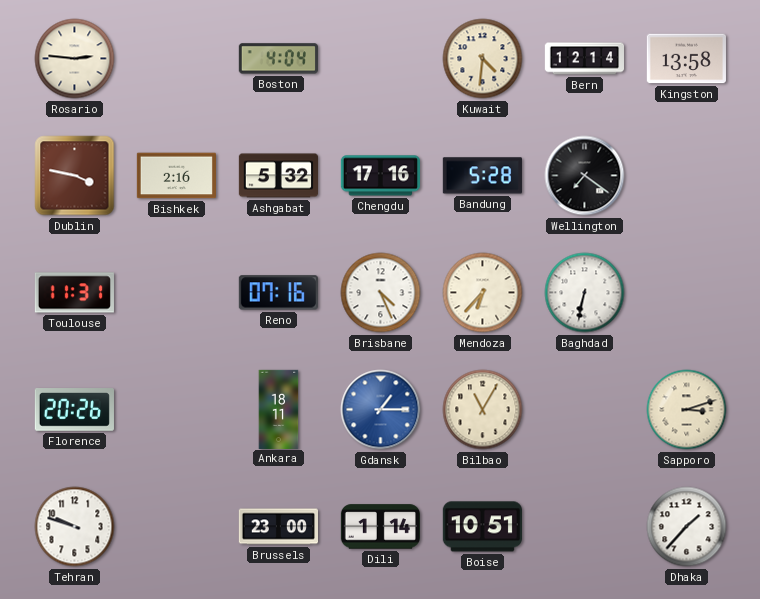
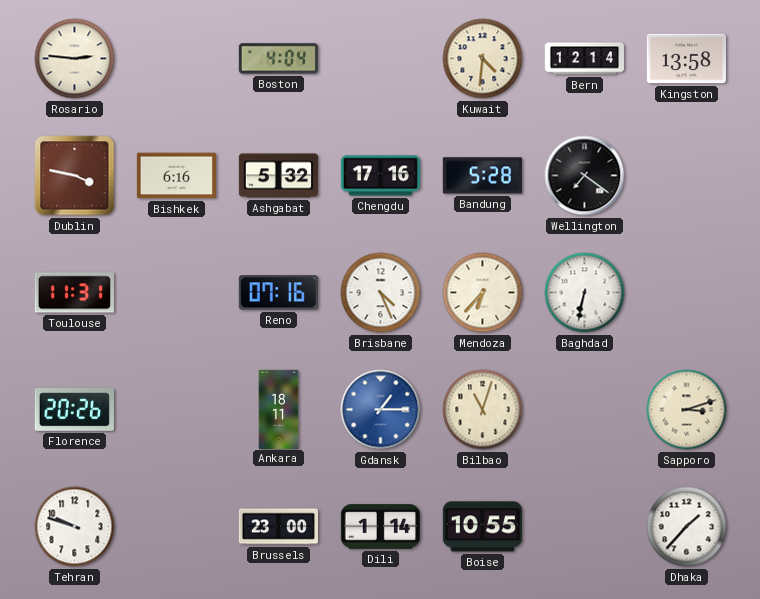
Bishkek: 2:16 -> 6:16
Bilbao: 11:05 -> 11:03
Boise: 10:51 -> 10:55
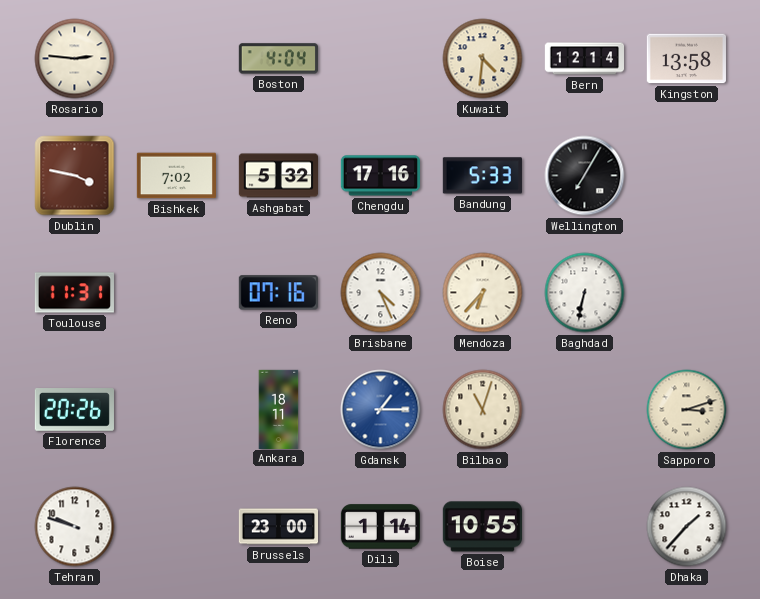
Bishkek: 6:16 -> 7:02
Bandung: 5:28 -> 5:33
Wellington: 7:21 -> 7:05
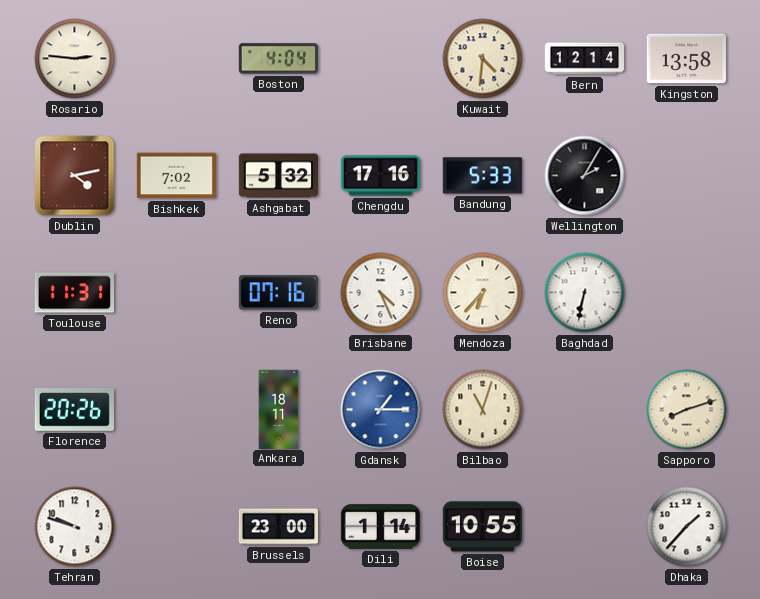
Dublin: 3:47 -> 4:13
Wellington: 7:05 -> 2:05
Sapporo: 3:12 -> 8:12
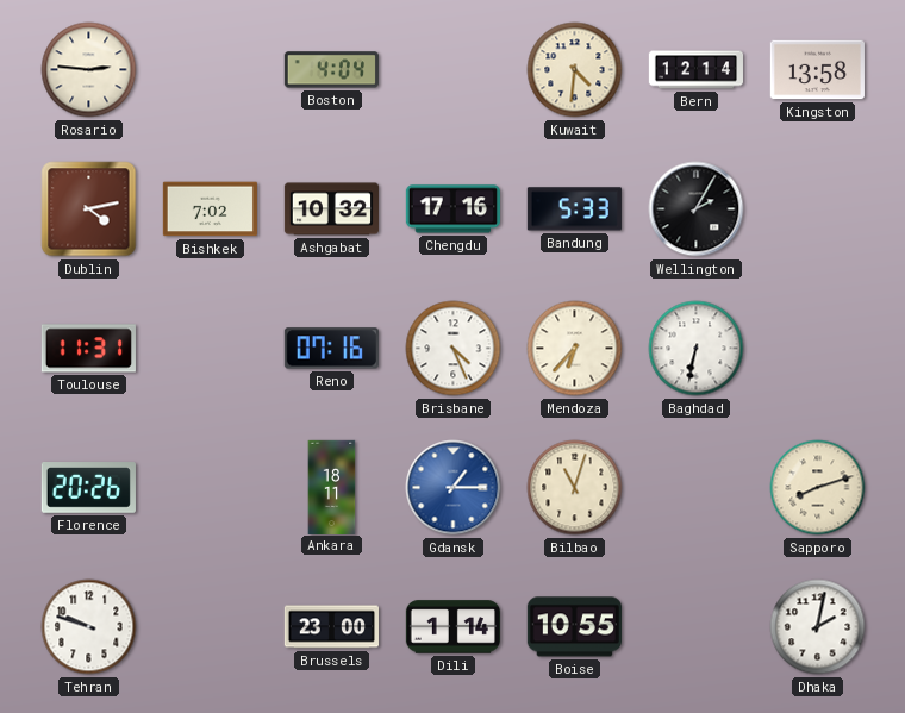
Ashgabat: 5:32 -> 10:32
Dhaka: 1:37 -> 2:02
